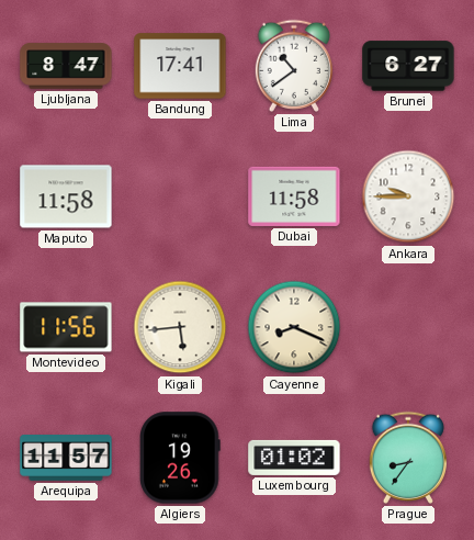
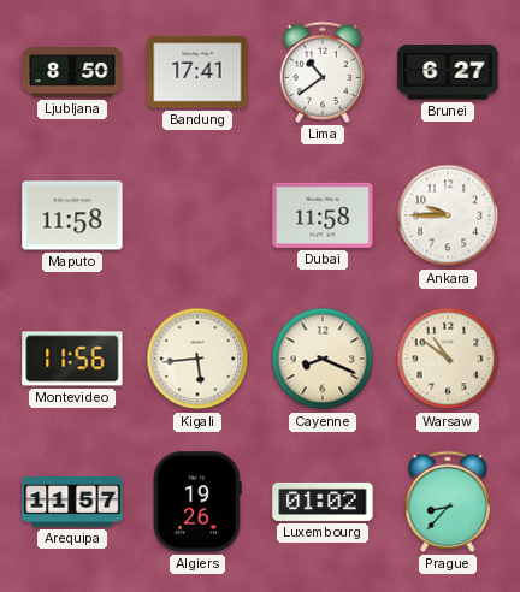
Ljubljana: 8:47 -> 8:50
Warsaw: none -> 10:51
Prague: 8:36 -> 8:37
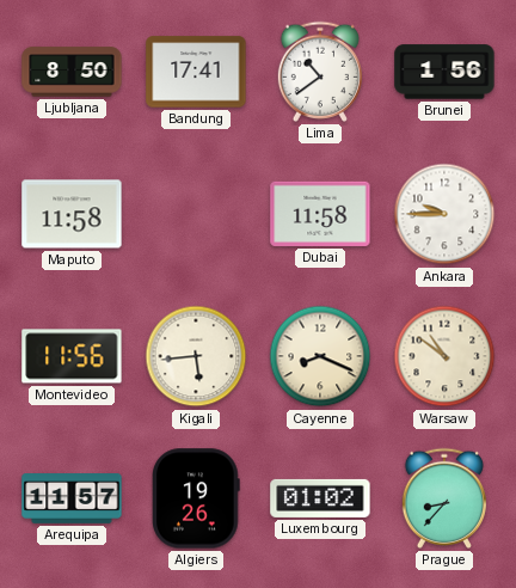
Brunei: 6:27 -> 1:56
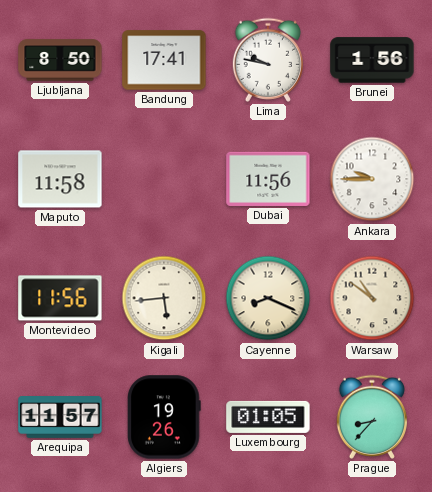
Lima: 10:39 -> 9:47
Dubai: 11:58 -> 11:56
Luxembourg: 01:02 -> 01:05
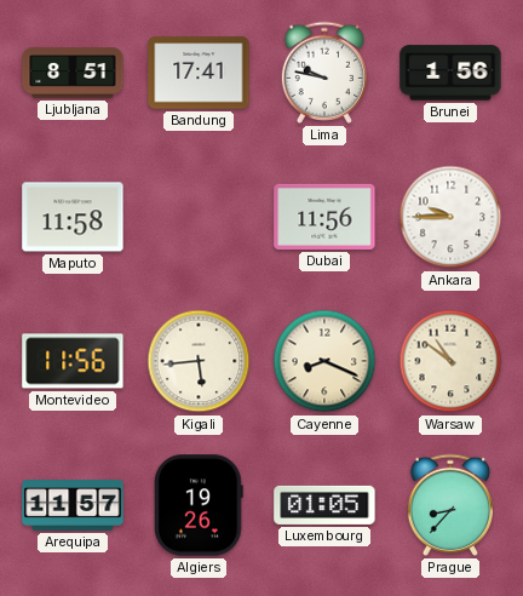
Ljubljana: 8:50 -> 8:51
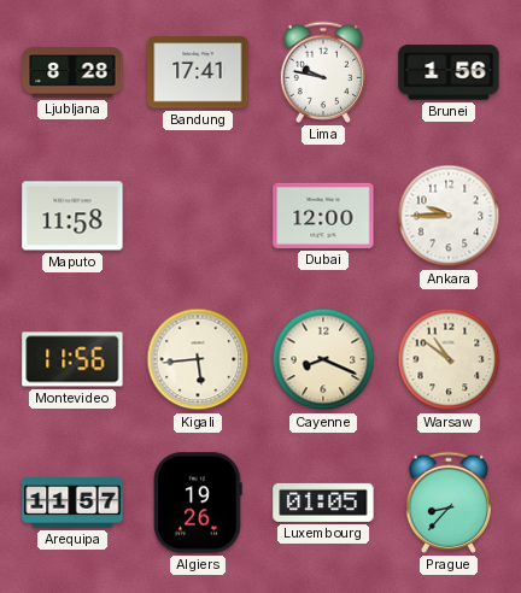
Ljubljana: 8:51 -> 8:28
Dubai: 11:56 -> 12:00
